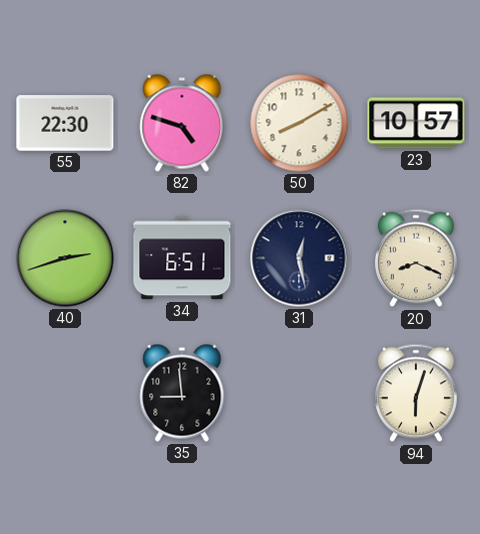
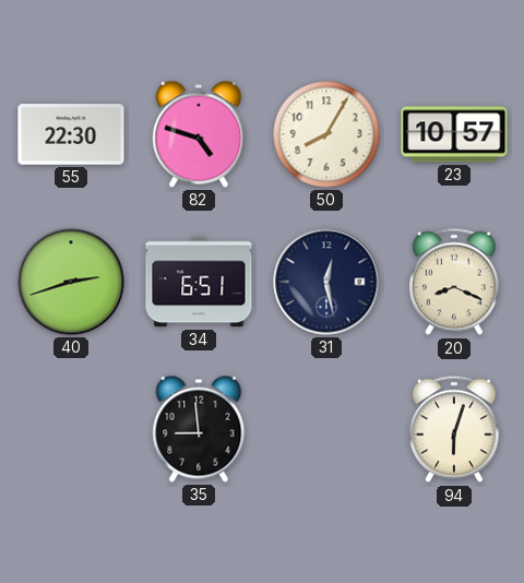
50: 8:10 -> 8:05
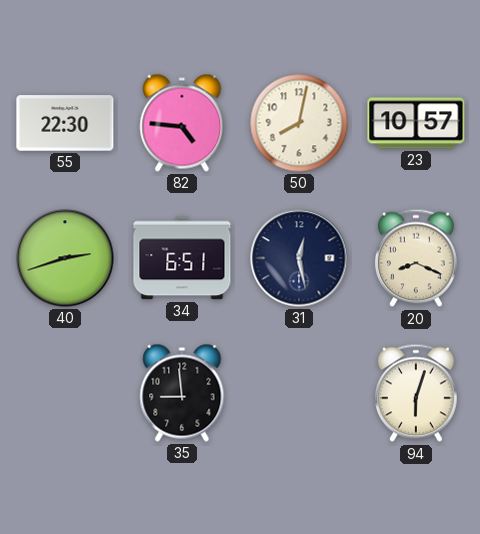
82: 4:48 -> 4:46
50: 8:05 -> 8:02
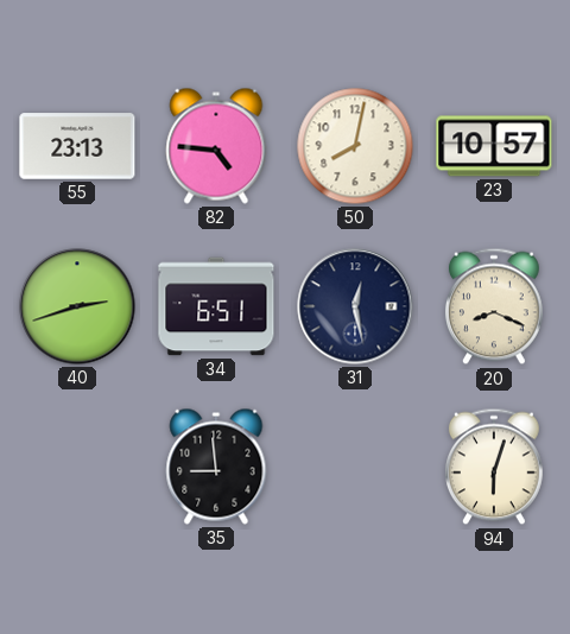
55: 22:30 -> 23:13
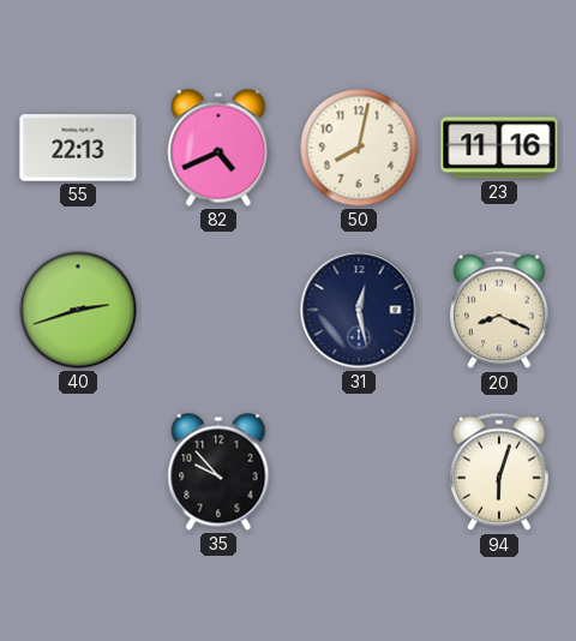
55: 23:13 -> 22:13
82: 4:46 -> 4:41
23: 10:57 -> 11:16
34: 6:51 -> none
35: 8:59 -> 9:53
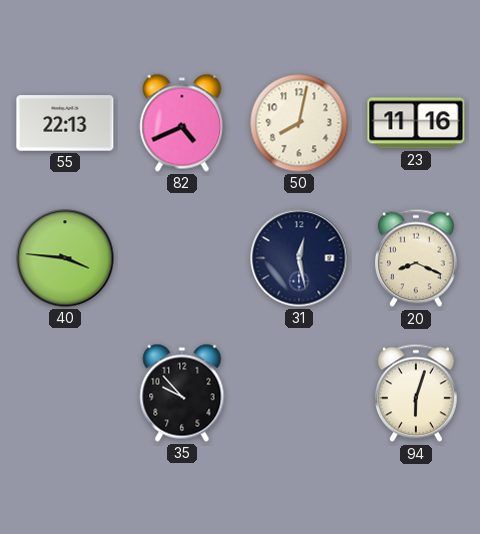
40: 2:42 -> 3:46
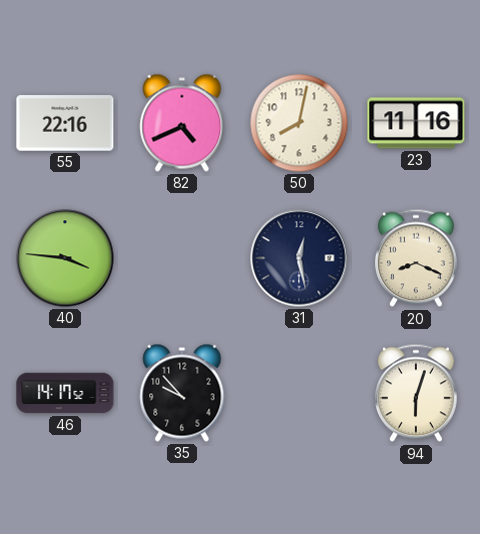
55: 22:13 -> 22:16
46: none -> 14:17
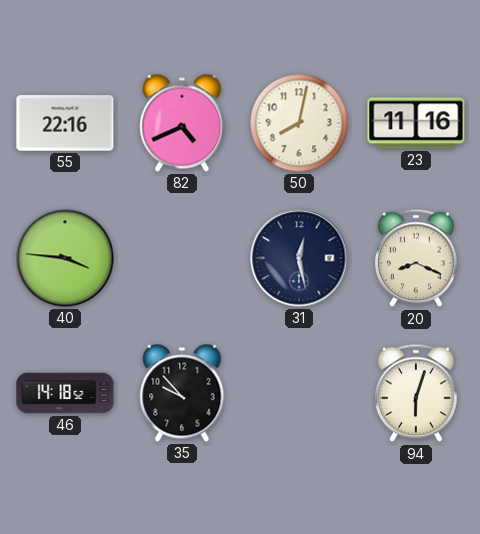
46: 14:17 -> 14:18
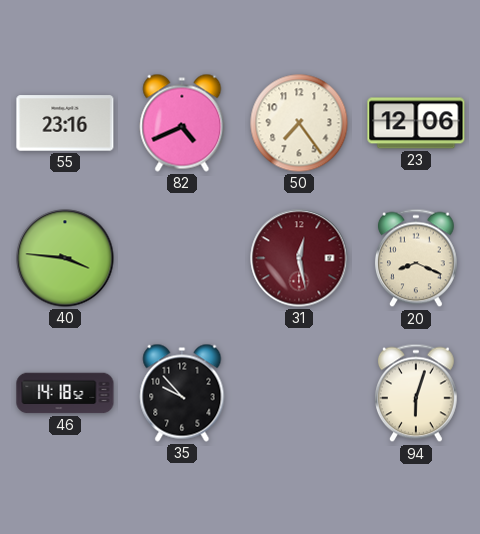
55: 22:16 -> 23:16
50: 8:02 -> 7:24
23: 11:16 -> 12:06
31 dial: navy -> burgundy
